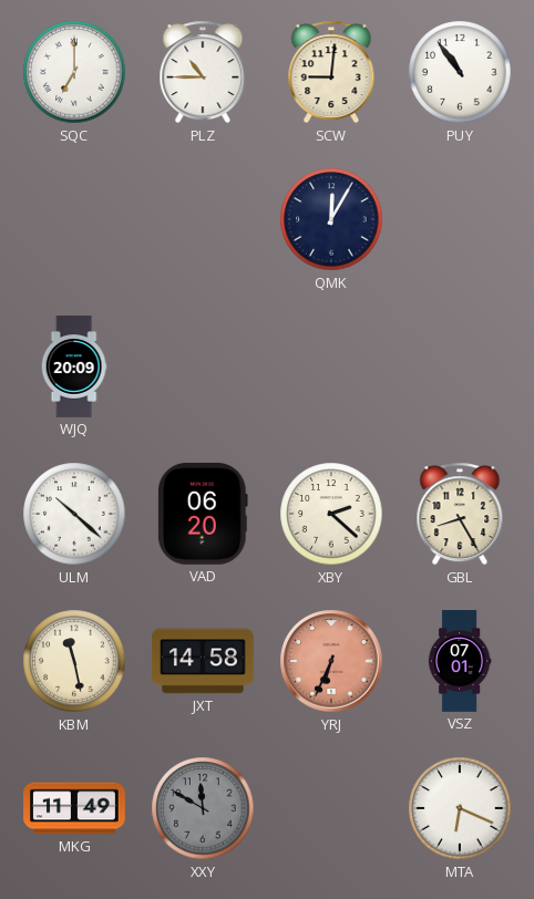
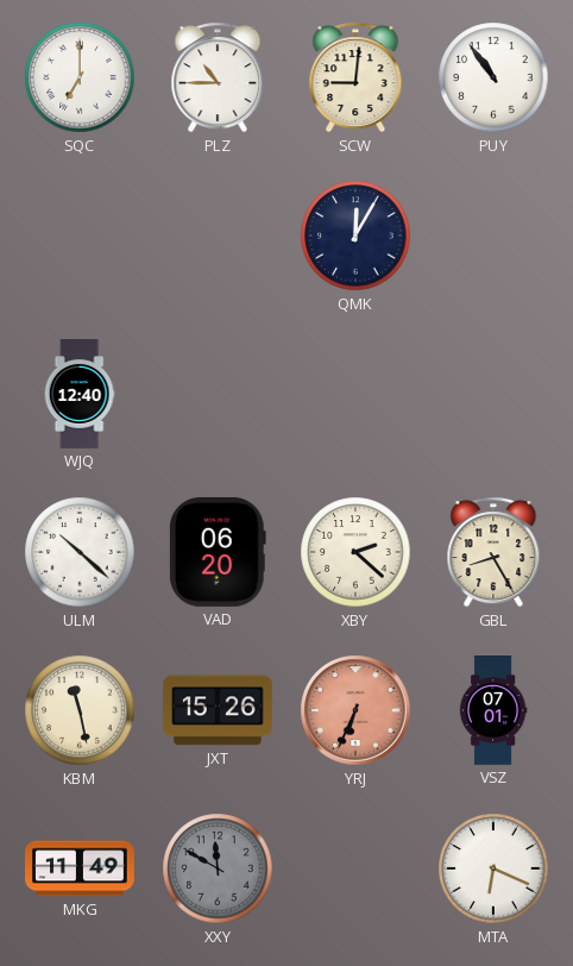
WJQ: 20:09 -> 12:40
JXT: 14:58 -> 15:26
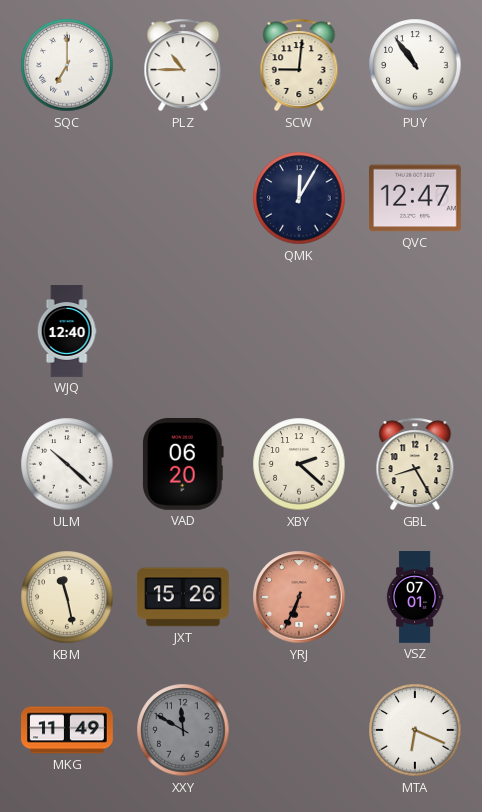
QVC: none -> 12:47
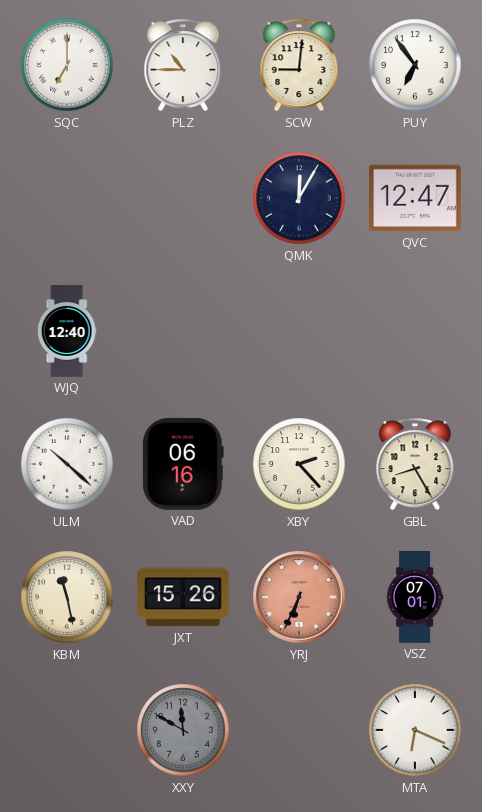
PUY: 10:54 -> 6:54
VAD: 06:20 -> 06:16
XBY: 2:22 -> 2:23
MKG: 11:49 -> none
